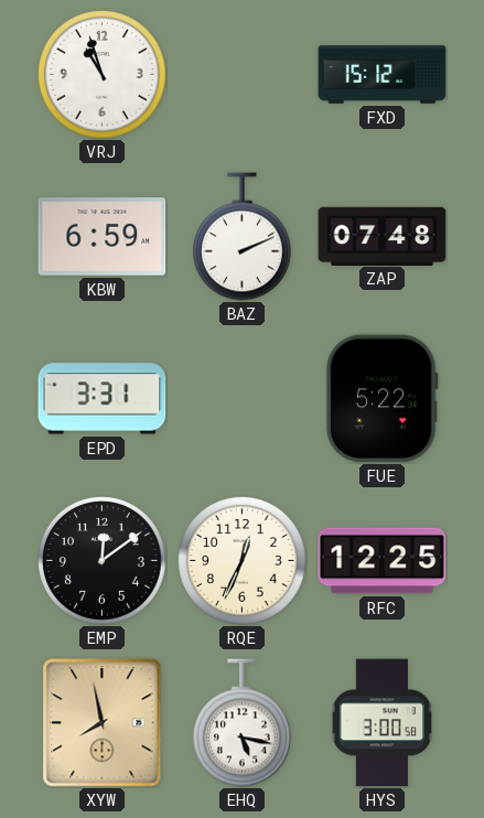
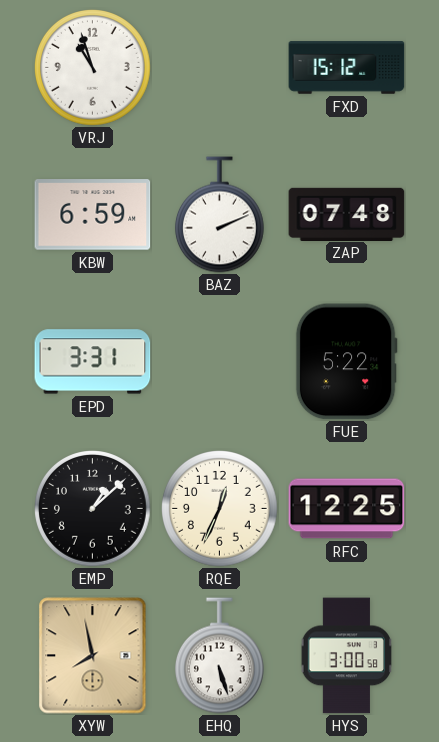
EMP: 12:09 -> 1:08
EHQ: 5:17 -> 5:27
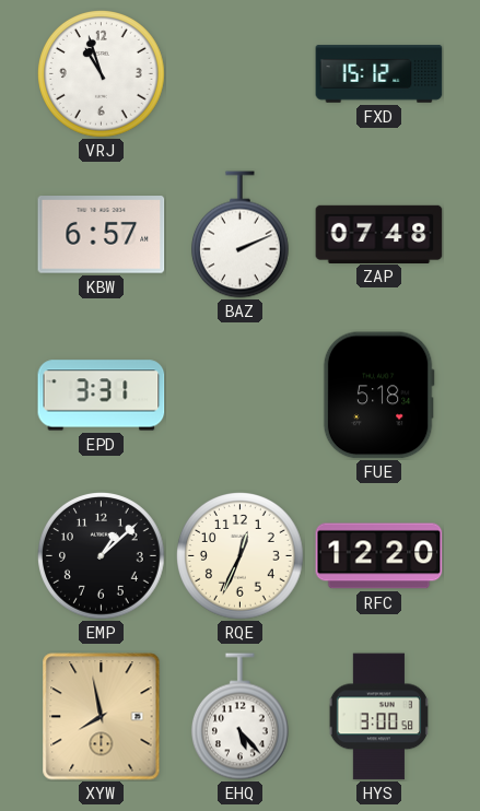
KBW: 6:59 -> 6:57
FUE: 5:22 -> 5:18
RFC: 12:25 -> 12:20
EHQ: 5:27 -> 5:23
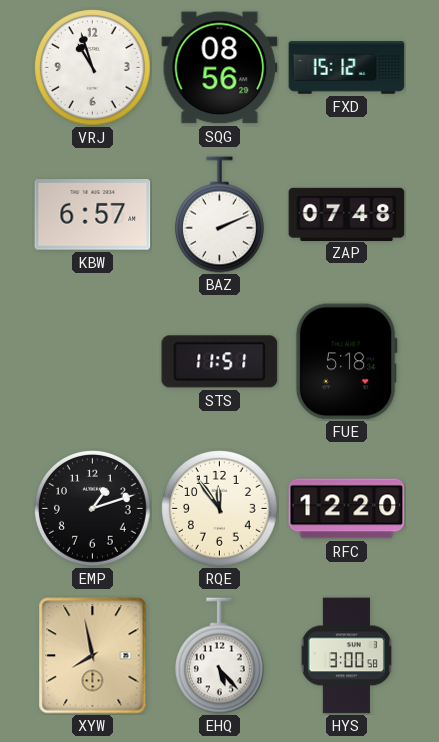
SQG: none -> 08:56
EPD: 3:31 -> none
STS: none -> 11:51
EMP: 1:08 -> 1:12
RQE: 12:34 -> 11:54
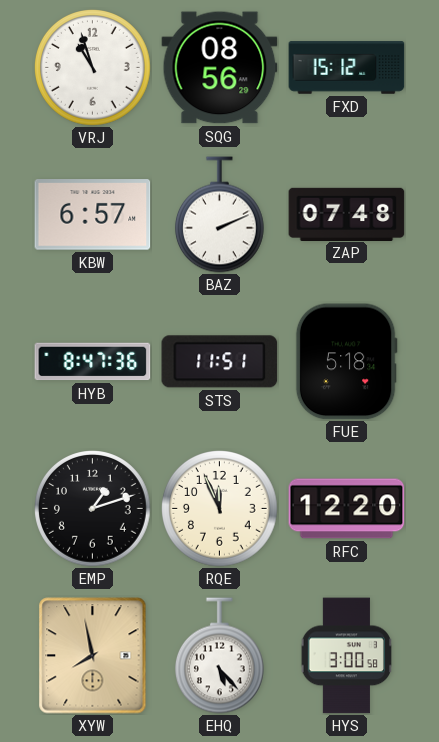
HYB: none -> 8:47
RQE: 11:54 -> 11:56
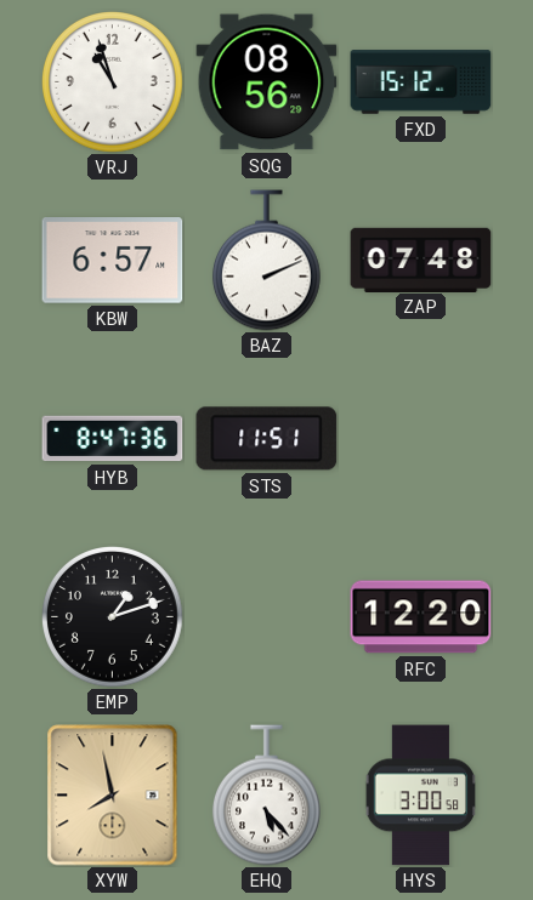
FUE: 5:18 -> none
RQE: 11:56 -> none
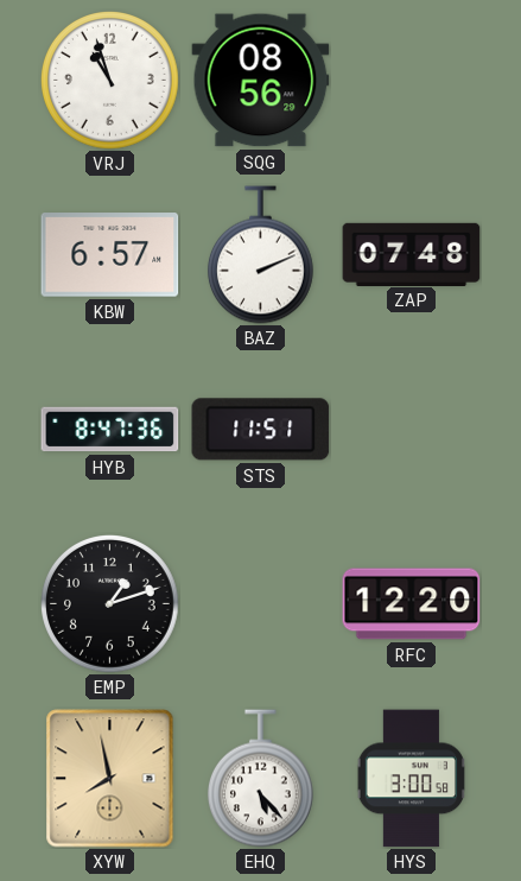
FXD: 15:12 -> none
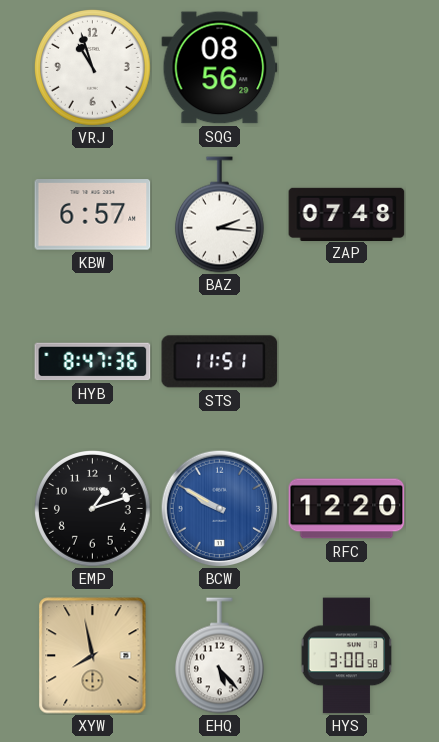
BAZ: 2:11 -> 2:16
BCW: none -> 9:50
